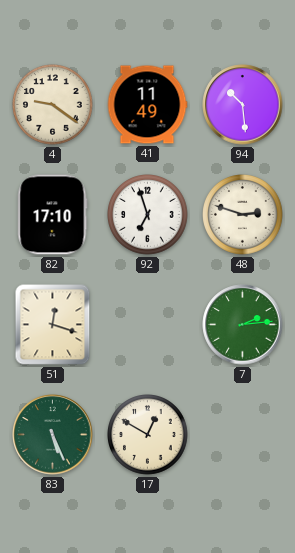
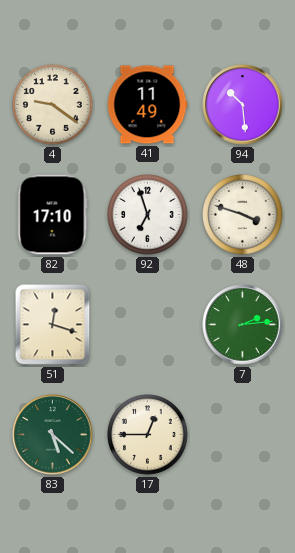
48: 2:48 -> 3:48
83: 5:26 -> 5:22
17: 12:50 -> 12:45
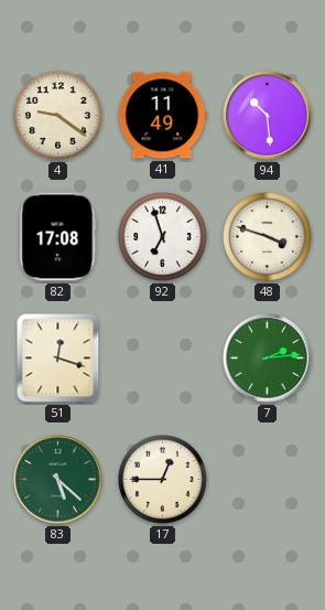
82: 17:10 -> 17:08
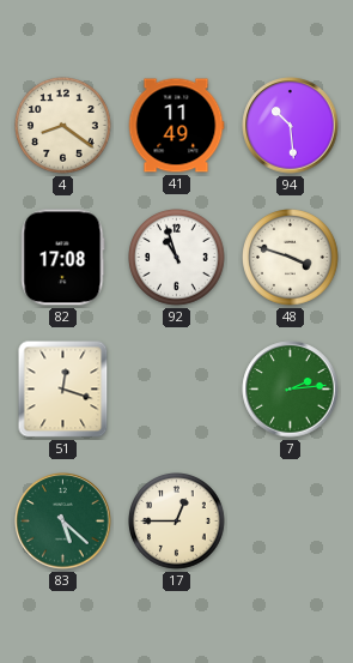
4: 9:21 -> 8:21
92: 6:57 -> 10:57
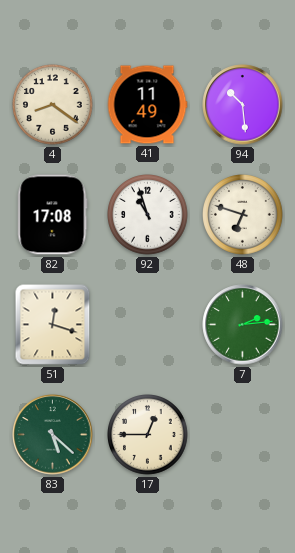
48: 3:48 -> 6:48
